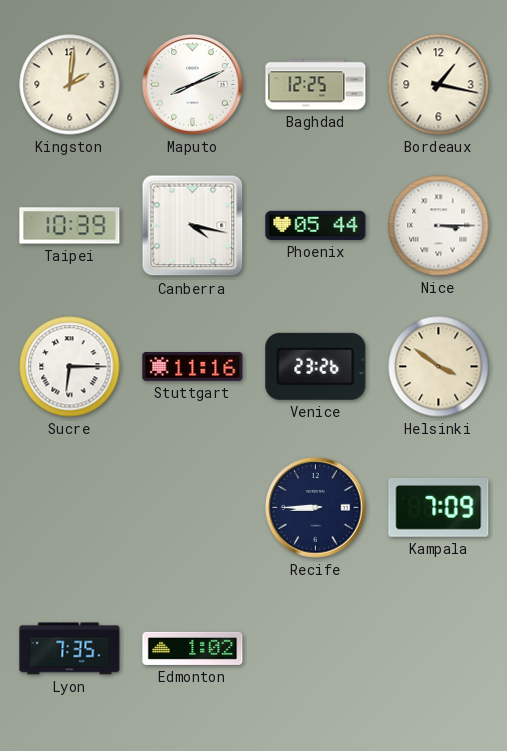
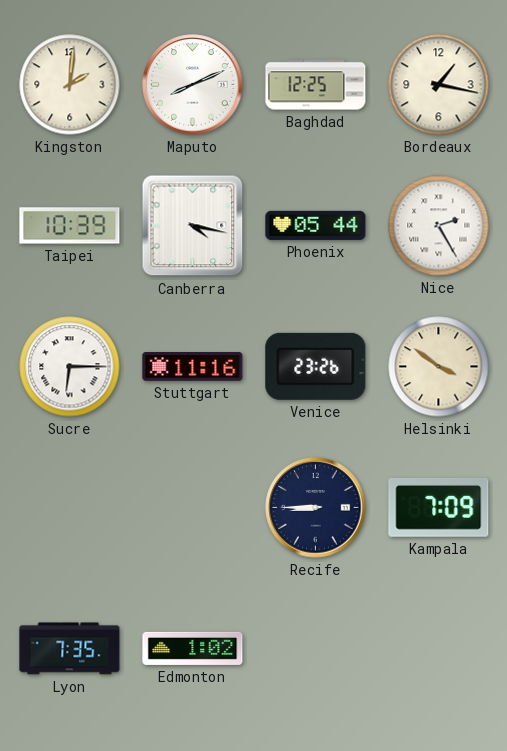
Nice: 3:15 -> 2:25
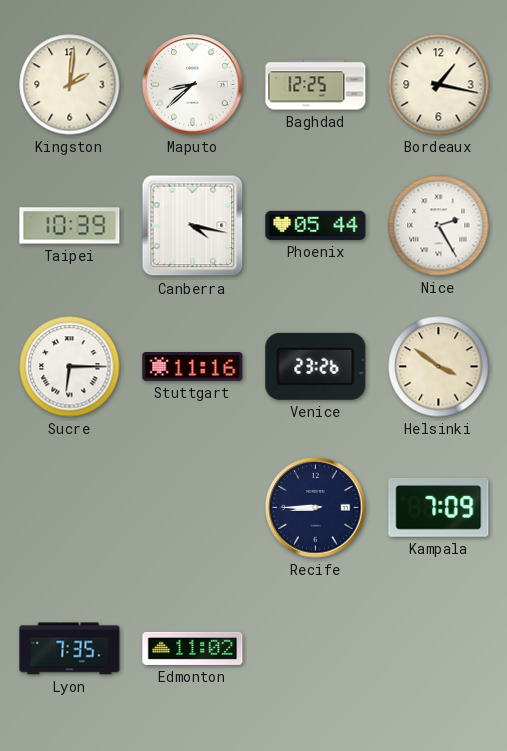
Maputo: 8:11 -> 8:38
Edmonton: 1:02 -> 11:02
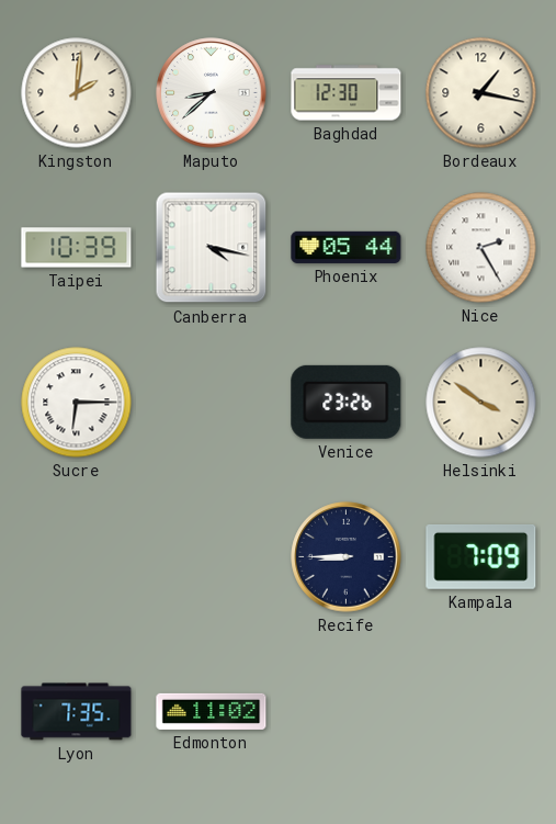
Baghdad: 12:25 -> 12:30
Stuttgart: 11:16 -> none
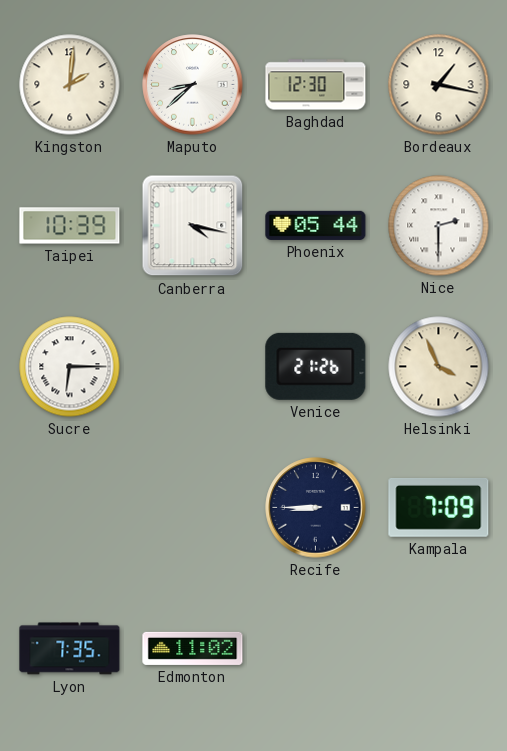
Nice: 2:25 -> 2:30
Venice: 23:26 -> 21:26
Helsinki: 3:51 -> 3:56
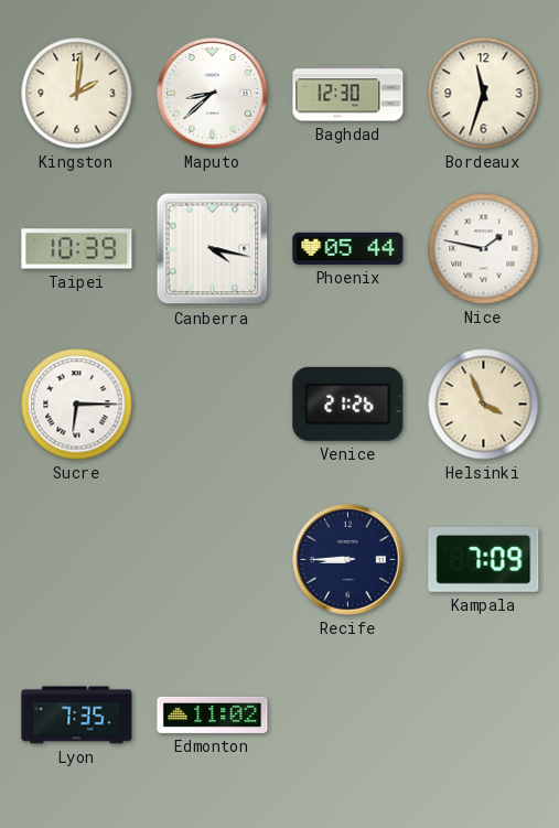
Bordeaux: 1:17 -> 11:33
Nice: 2:30 -> 1:47
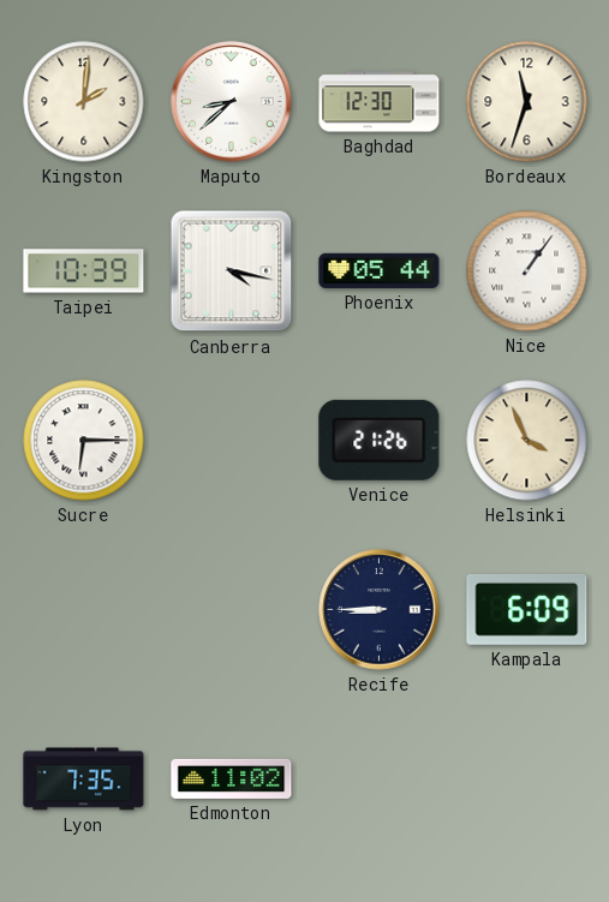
Nice: 1:47 -> 1:06
Kampala: 7:09 -> 6:09
